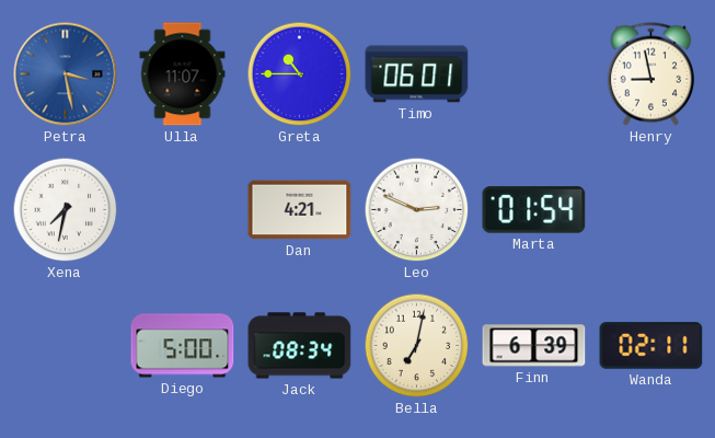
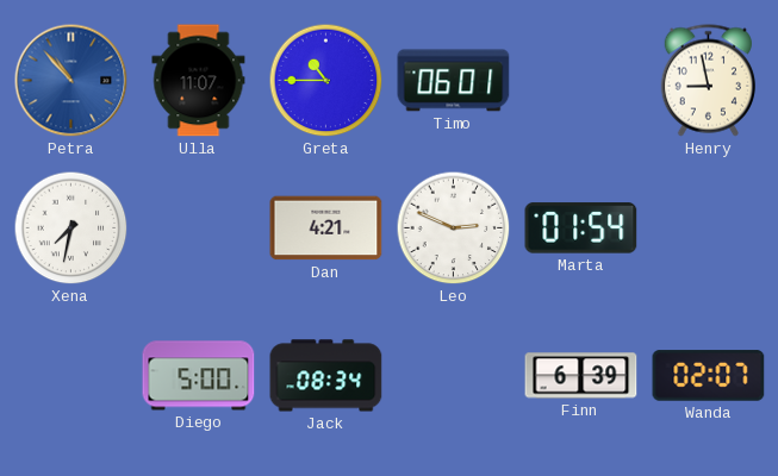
Petra: 3:28 -> 10:53
Bella: 7:02 -> none
Wanda: 02:11 -> 02:07
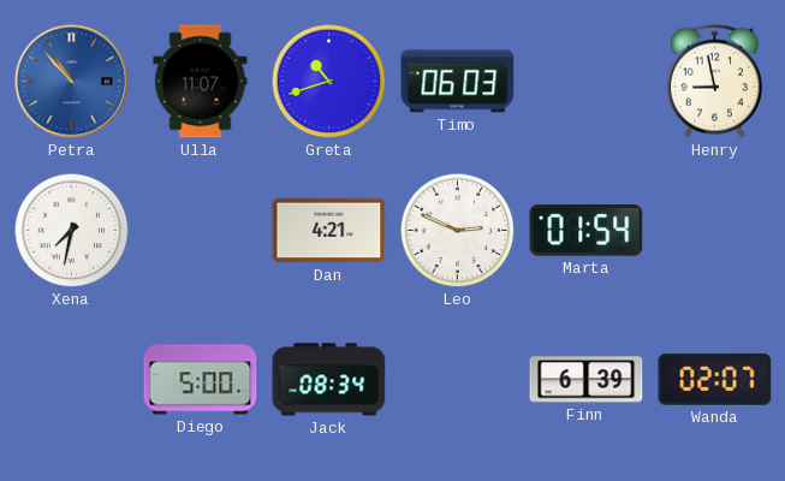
Greta: 10:45 -> 10:42
Timo: 06:01 -> 06:03
